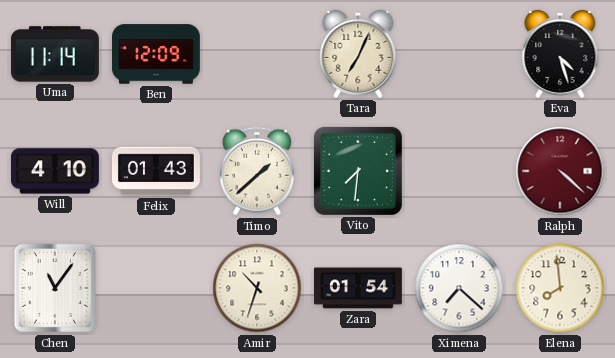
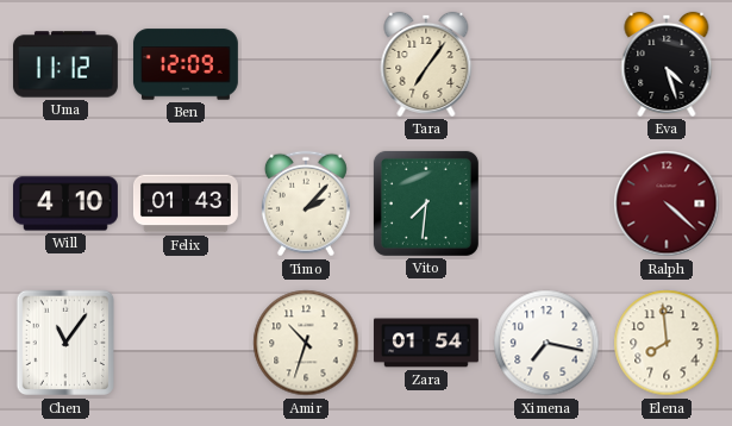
Uma: 11:14 -> 11:12
Tara: 7:04 -> 7:06
Timo: 1:38 -> 2:07
Ximena: 7:22 -> 7:17
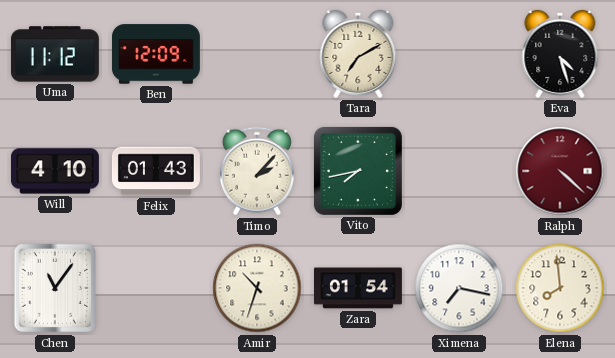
Tara: 7:06 -> 7:10
Vito: 7:31 -> 7:43
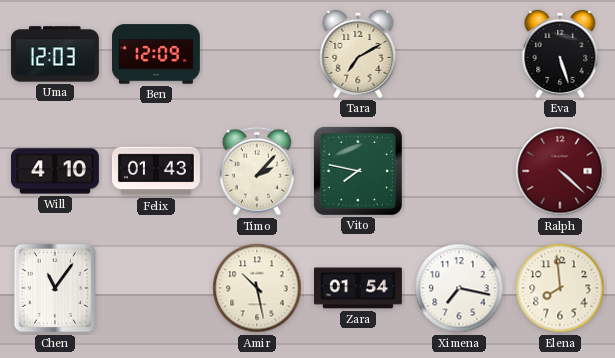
Uma: 11:12 -> 12:03
Eva: 4:27 -> 5:27
Vito: 7:43 -> 7:47
Amir: 10:33 -> 10:28
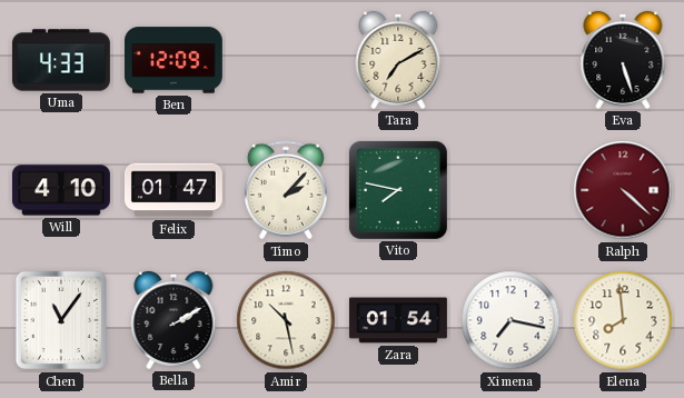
Uma: 12:03 -> 4:33
Felix: 01:43 -> 01:47
Bella: none -> 2:10
